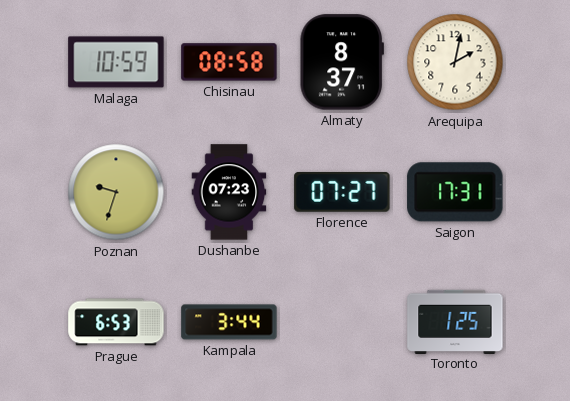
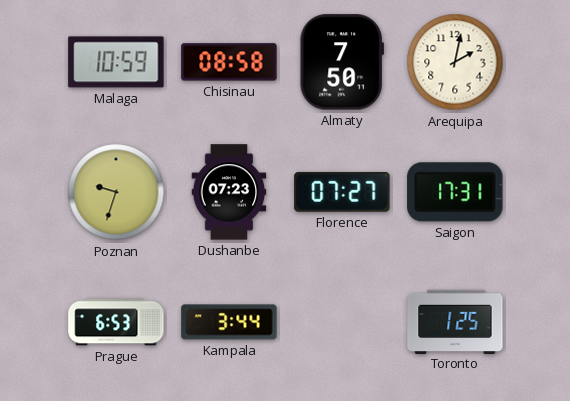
Almaty: 8:37 -> 7:50
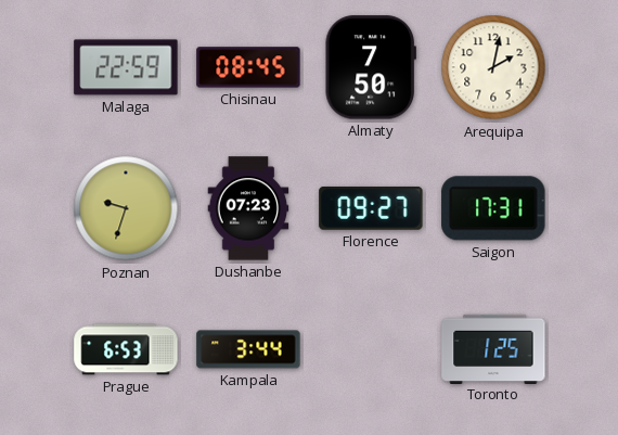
Malaga: 10:59 -> 22:59
Chisinau: 08:58 -> 08:45
Florence: 07:27 -> 09:27
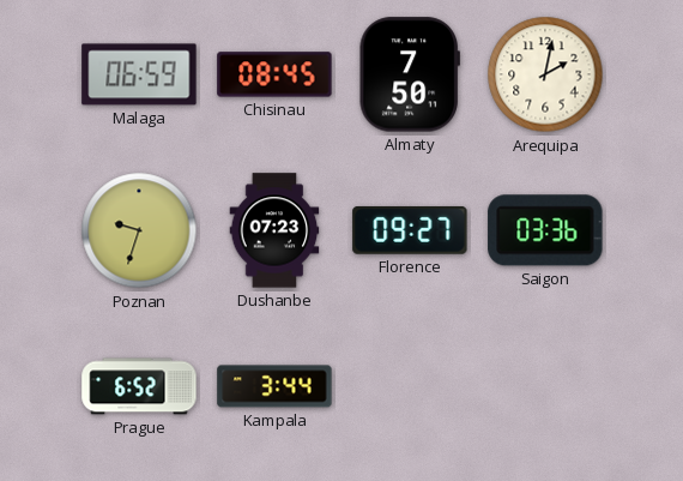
Malaga: 22:59 -> 06:59
Saigon: 17:31 -> 03:36
Prague: 6:53 -> 6:52
Toronto: 1:25 -> none
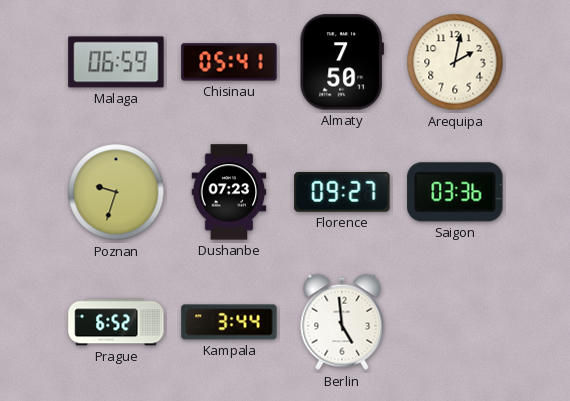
Chisinau: 08:45 -> 05:41
Berlin: none -> 4:59
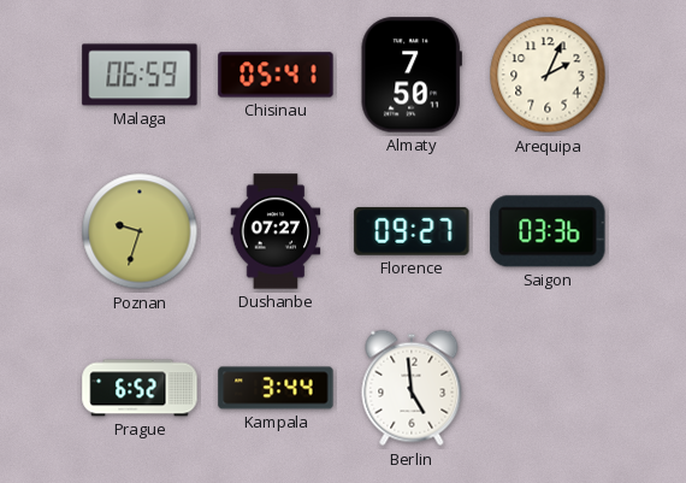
Arequipa: 2:02 -> 2:04
Dushanbe: 07:23 -> 07:27
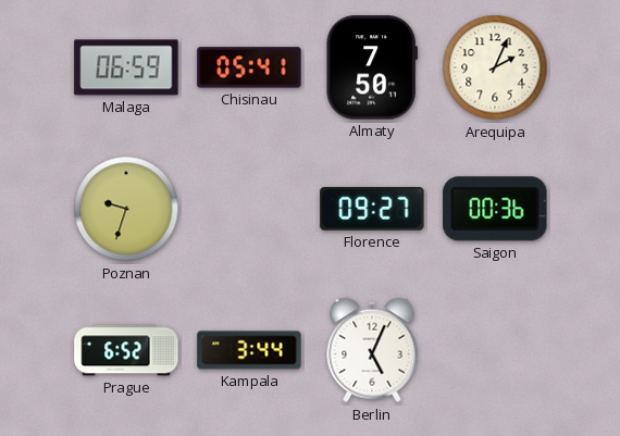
Dushanbe: 07:27 -> none
Saigon: 03:36 -> 00:36
Berlin: 4:59 -> 5:04
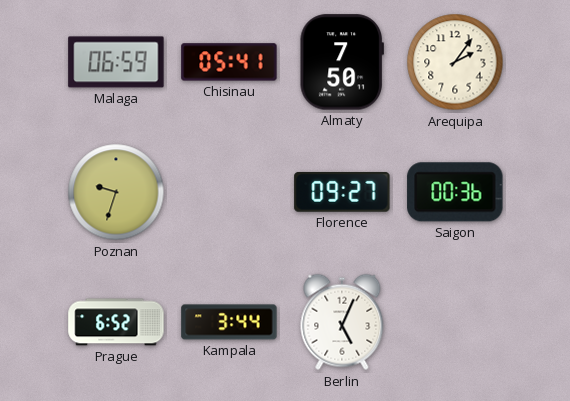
Arequipa: 2:04 -> 2:06
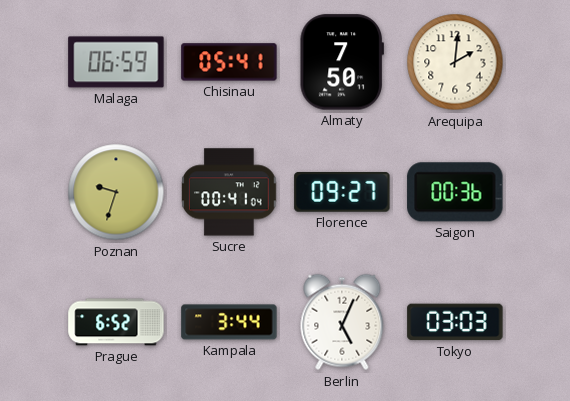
Arequipa: 2:06 -> 2:01
Sucre: none -> 00:41
Tokyo: none -> 03:03
